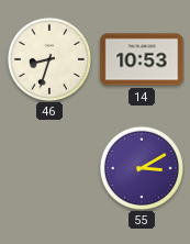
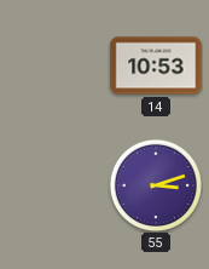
46: 8:33 -> none
55: 3:10 -> 3:12
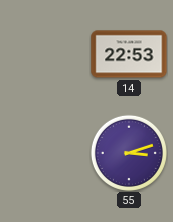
14: 10:53 -> 22:53
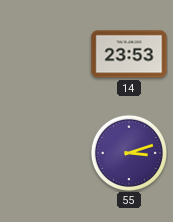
14: 22:53 -> 23:53
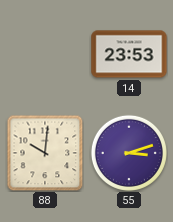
88: none -> 10:01
